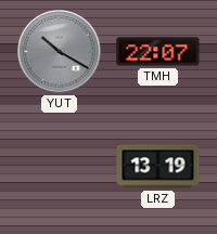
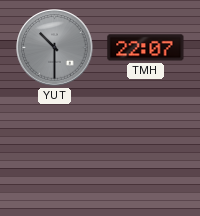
YUT: 10:20 -> 10:30
LRZ: 13:19 -> none
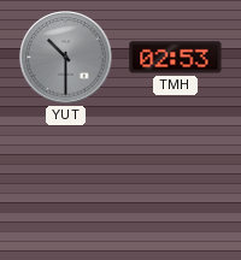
TMH: 22:07 -> 02:53
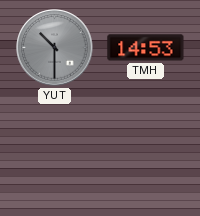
TMH: 02:53 -> 14:53
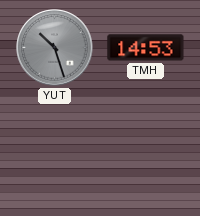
YUT: 10:30 -> 10:27
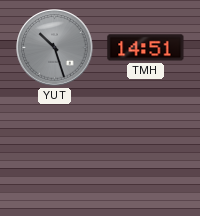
TMH: 14:53 -> 14:51
